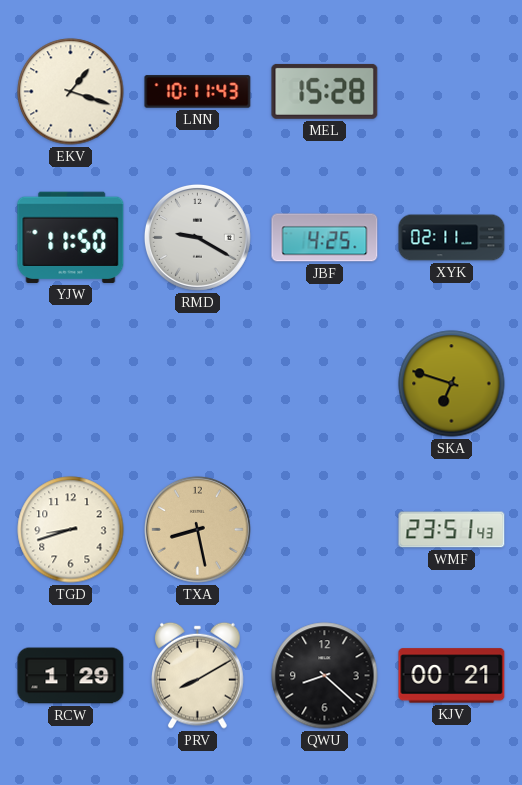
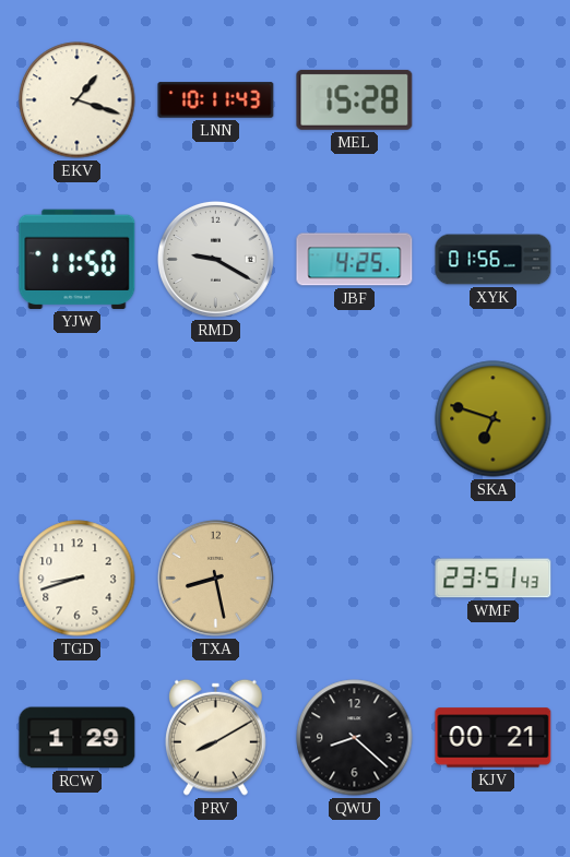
XYK: 02:11 -> 01:56
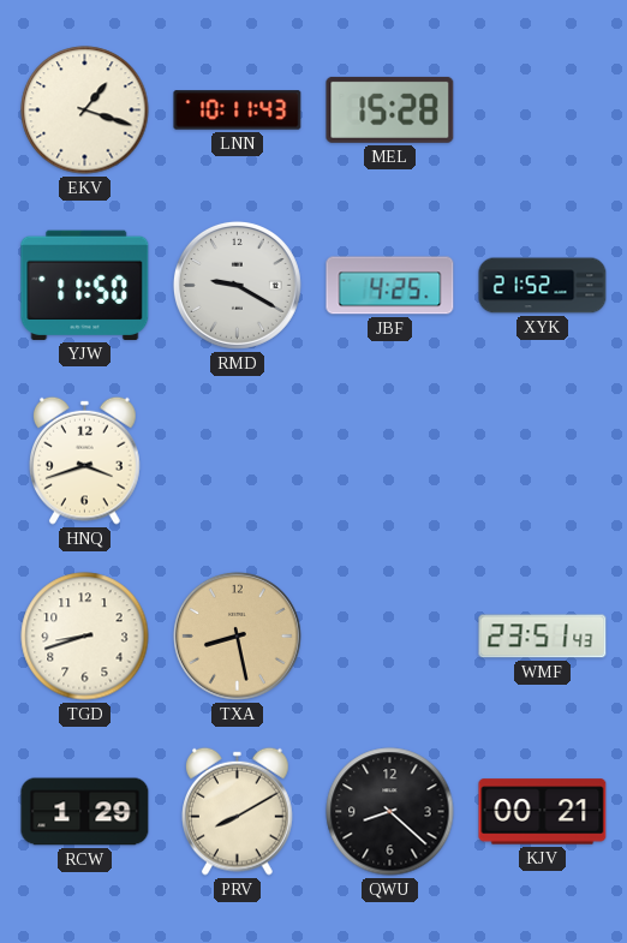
XYK: 01:56 -> 21:52
HNQ: none -> 3:42
SKA: 6:48 -> none
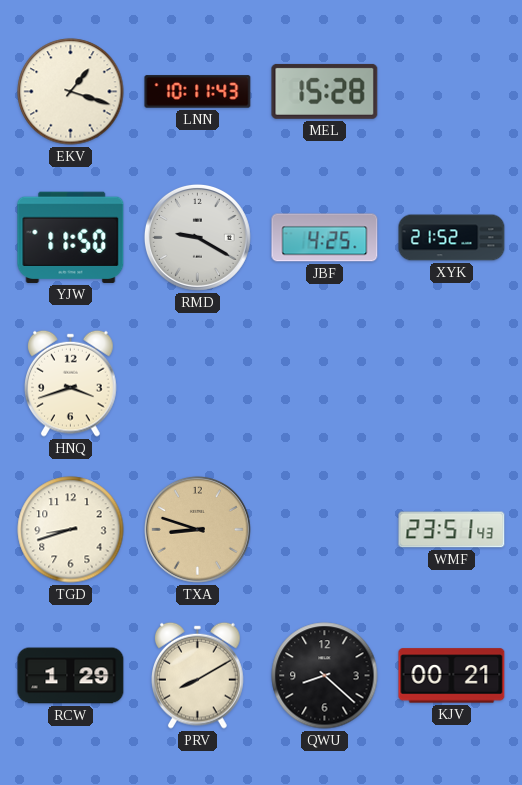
TXA: 8:28 -> 8:48
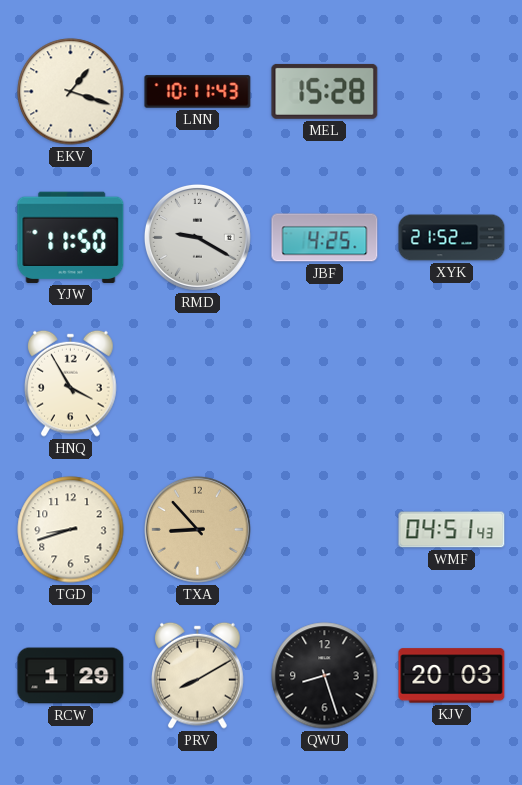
HNQ: 3:42 -> 3:55
TXA: 8:48 -> 8:53
WMF: 23:51 -> 04:51
QWU: 8:22 -> 8:27
KJV: 00:21 -> 20:03
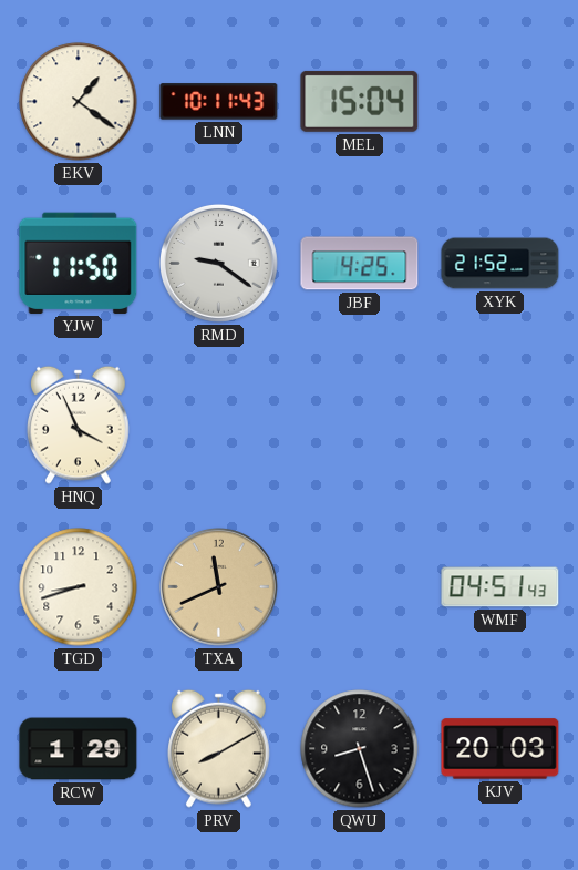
EKV: 1:18 -> 1:21
MEL: 15:28 -> 15:04
RMD: 9:20 -> 9:21
HNQ: 3:55 -> 3:56
TXA: 8:53 -> 11:41
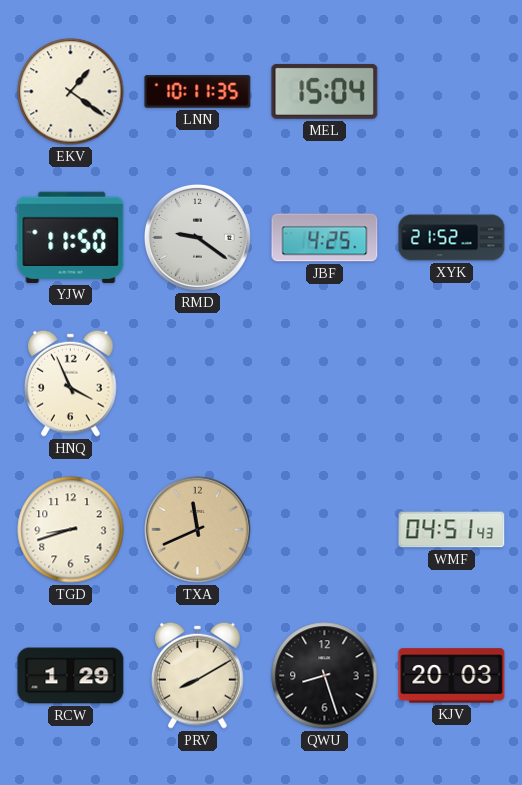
LNN: 10:11:43 -> 10:11:35
